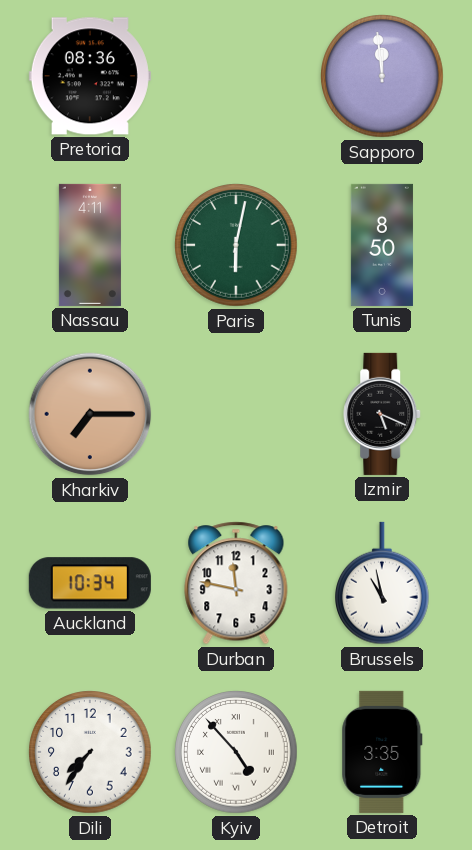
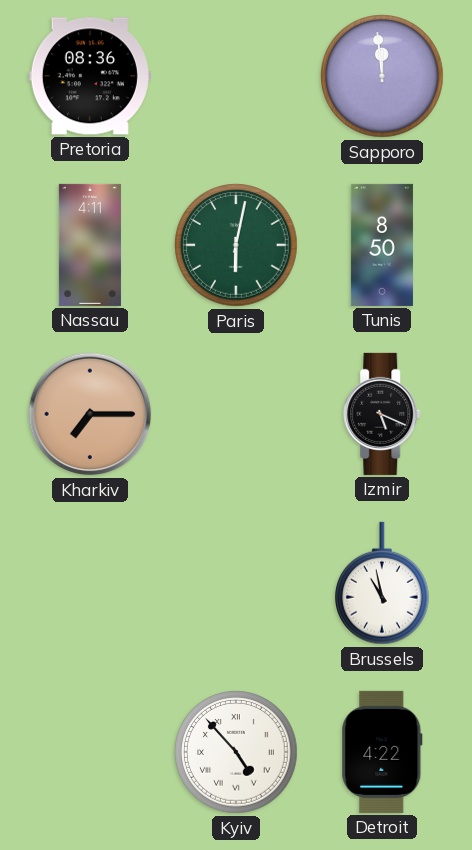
Auckland: 10:34 -> none
Durban: 11:47 -> none
Dili: 7:36 -> none
Detroit: 3:35 -> 4:22
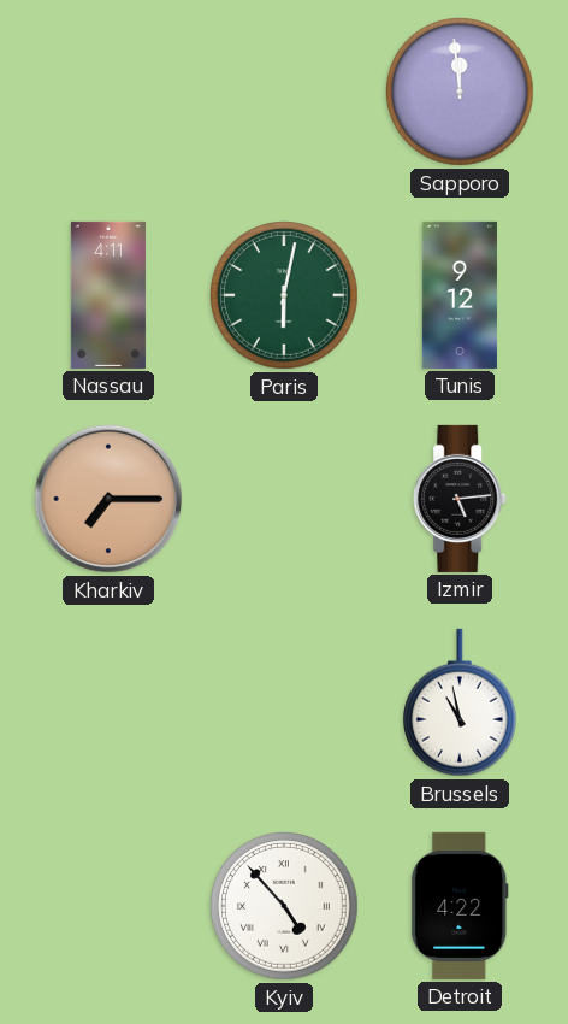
Pretoria: 08:36 -> none
Tunis: 8:50 -> 9:12
Izmir: 5:19 -> 5:14
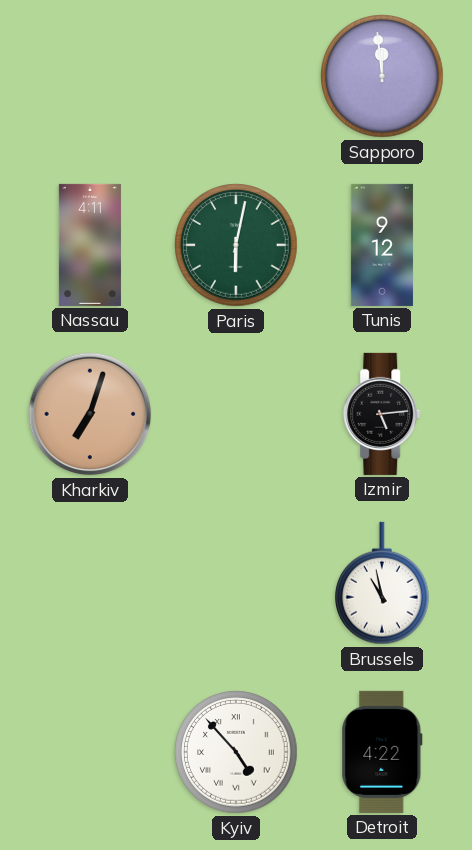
Kharkiv: 7:15 -> 7:03
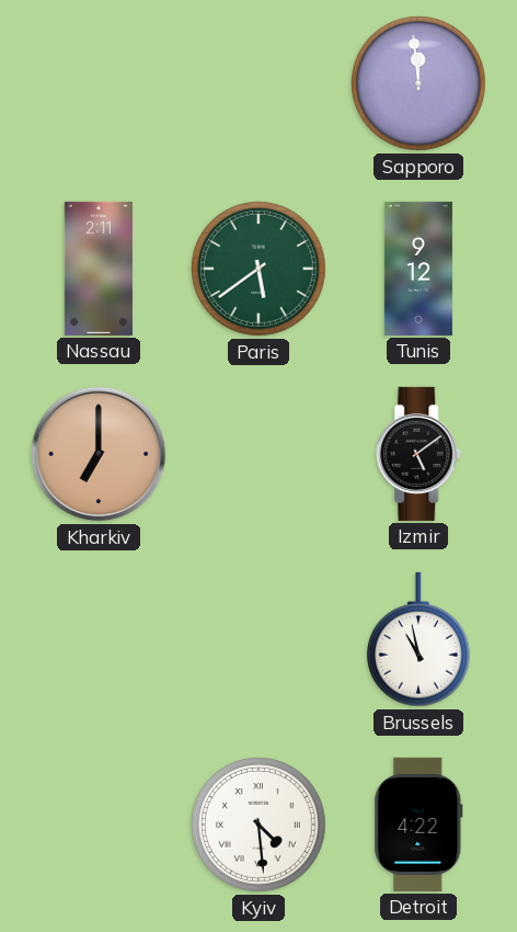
Nassau: 4:11 -> 2:11
Paris: 6:02 -> 5:39
Kharkiv: 7:03 -> 7:00
Izmir: 5:14 -> 5:09
Kyiv: 4:53 -> 4:29
